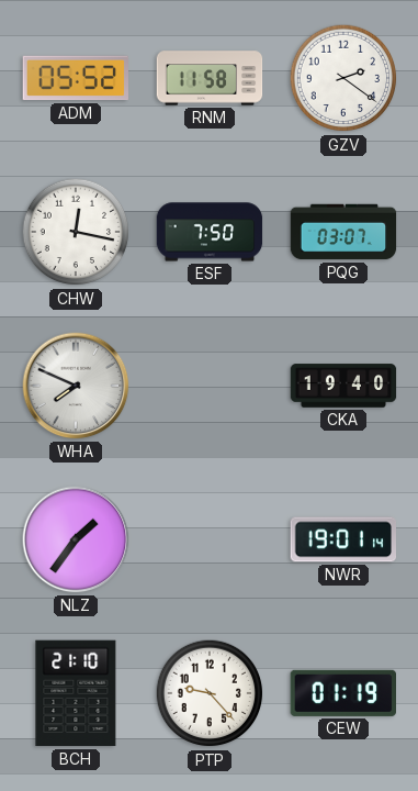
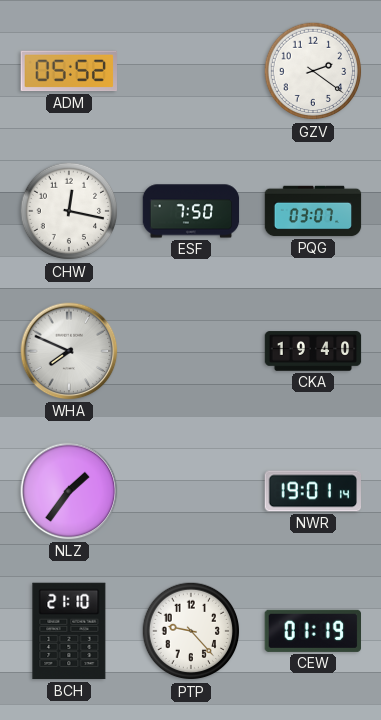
RNM: 11:58 -> none
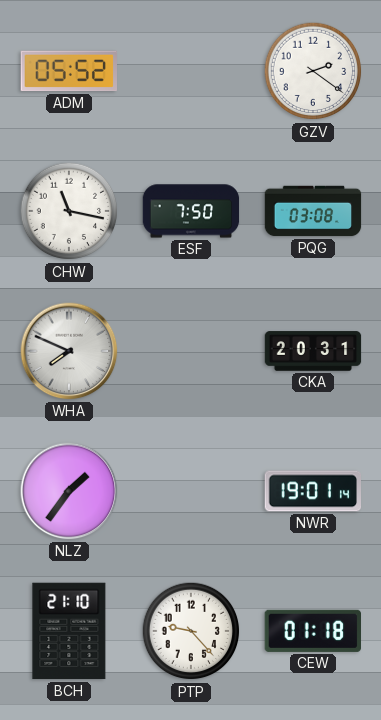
CHW: 12:17 -> 11:17
PQG: 03:07 -> 03:08
CKA: 19:40 -> 20:31
CEW: 01:19 -> 01:18
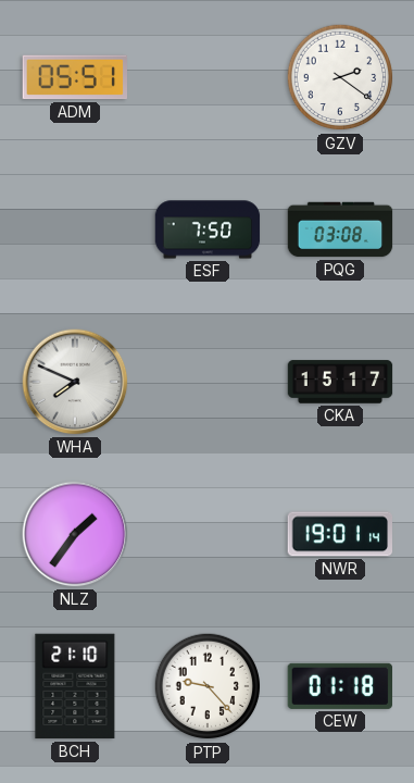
ADM: 05:52 -> 05:51
CHW: 11:17 -> none
CKA: 20:31 -> 15:17
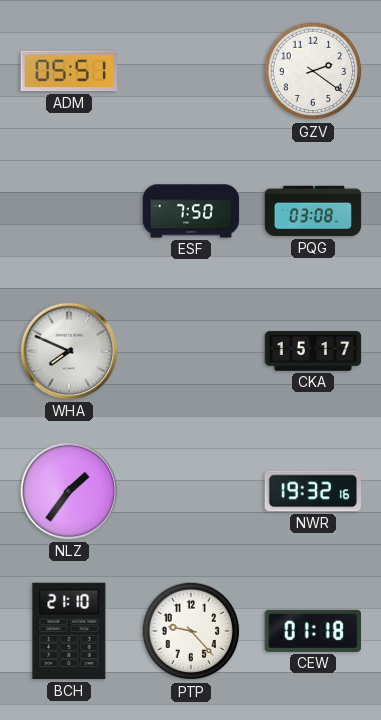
NWR: 19:01 -> 19:32
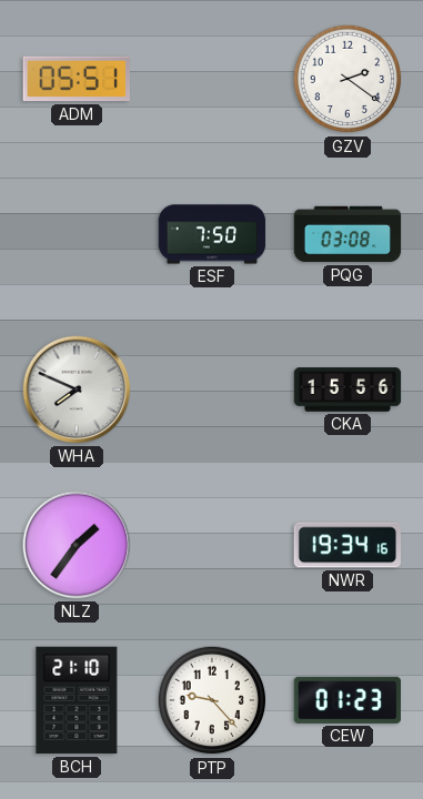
CKA: 15:17 -> 15:56
NWR: 19:32 -> 19:34
CEW: 01:18 -> 01:23
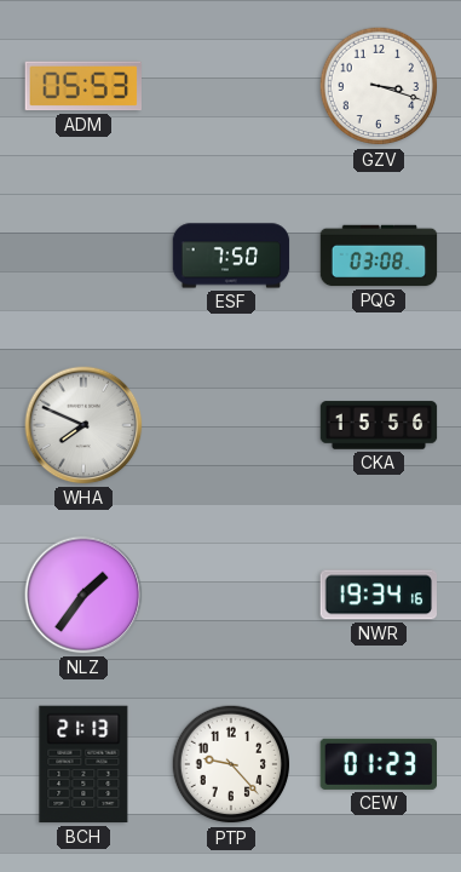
ADM: 05:51 -> 05:53
GZV: 2:21 -> 3:18
BCH: 21:10 -> 21:13
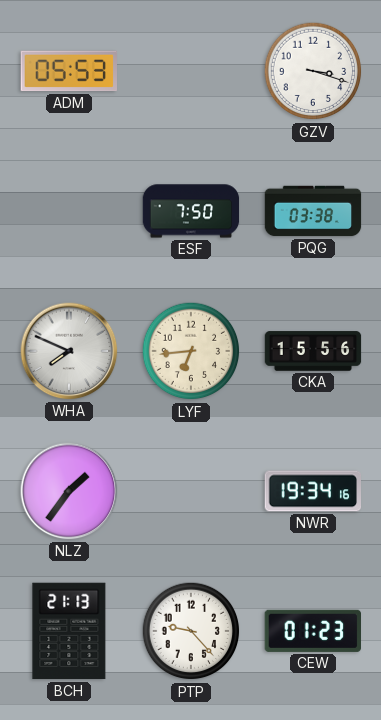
PQG: 03:08 -> 03:38
LYF: none -> 6:44
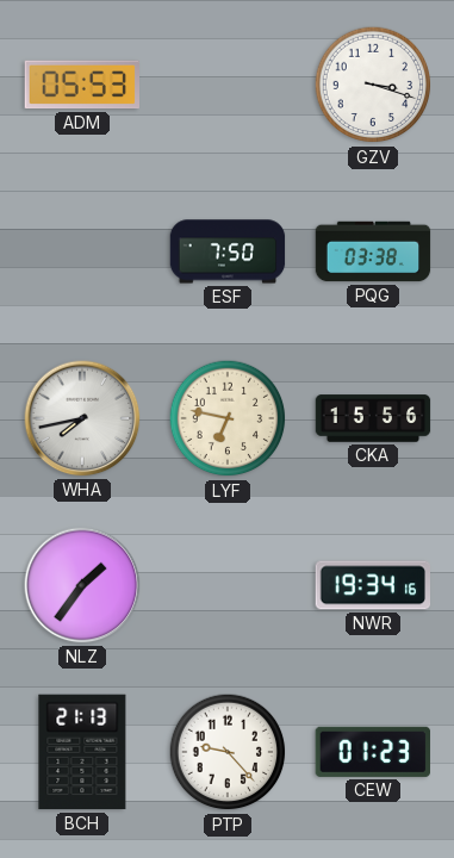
WHA: 7:49 -> 7:43
LYF: 6:44 -> 6:47
